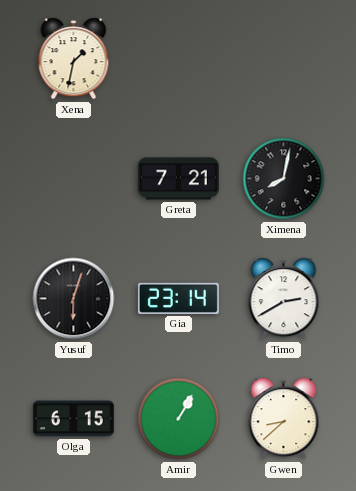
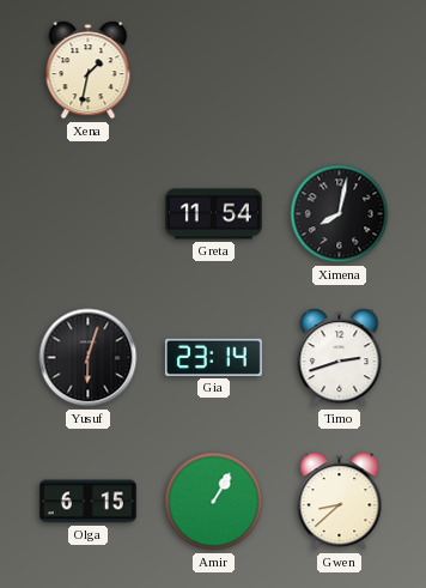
Greta: 7:21 -> 11:54
Timo: 2:40 -> 2:42
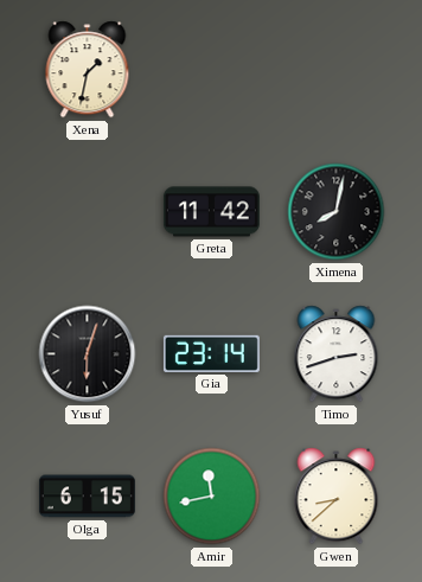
Greta: 11:54 -> 11:42
Amir: 1:05 -> 11:43
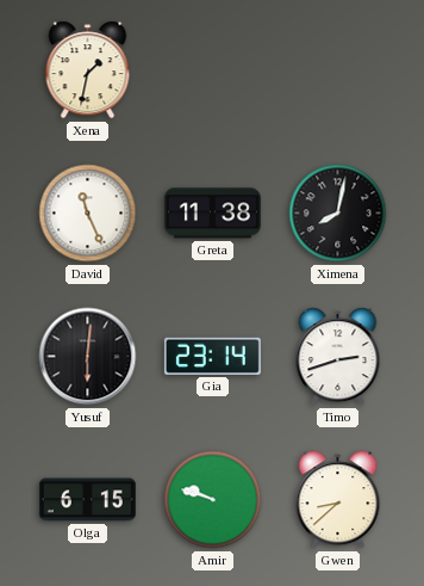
David: none -> 11:26
Greta: 11:42 -> 11:38
Yusuf: 6:03 -> 6:01
Amir: 11:43 -> 9:48
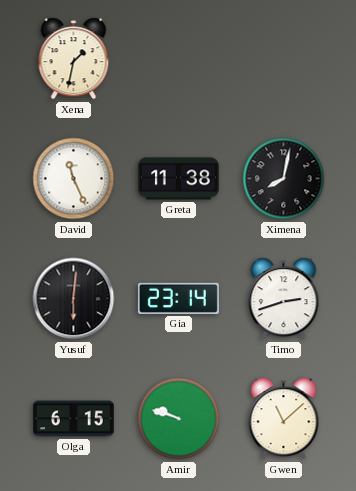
Gwen: 8:38 -> 11:08
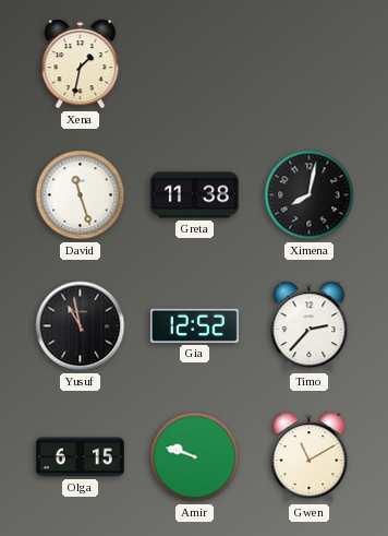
David: 11:26 -> 11:27
Yusuf: 6:01 -> 10:58
Gia: 23:14 -> 12:52
Timo: 2:42 -> 2:37
Gwen: 11:08 -> 11:10
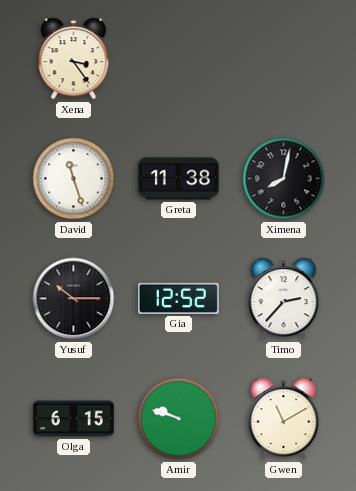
Xena: 1:32 -> 3:24
Yusuf: 10:58 -> 10:15
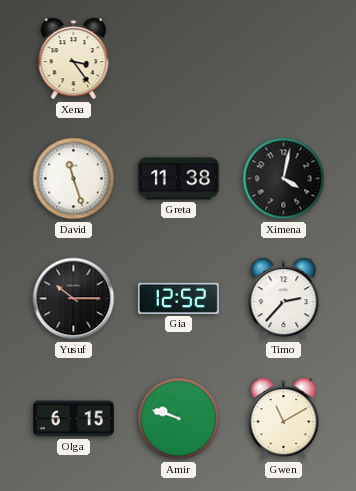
Ximena: 8:02 -> 4:02
